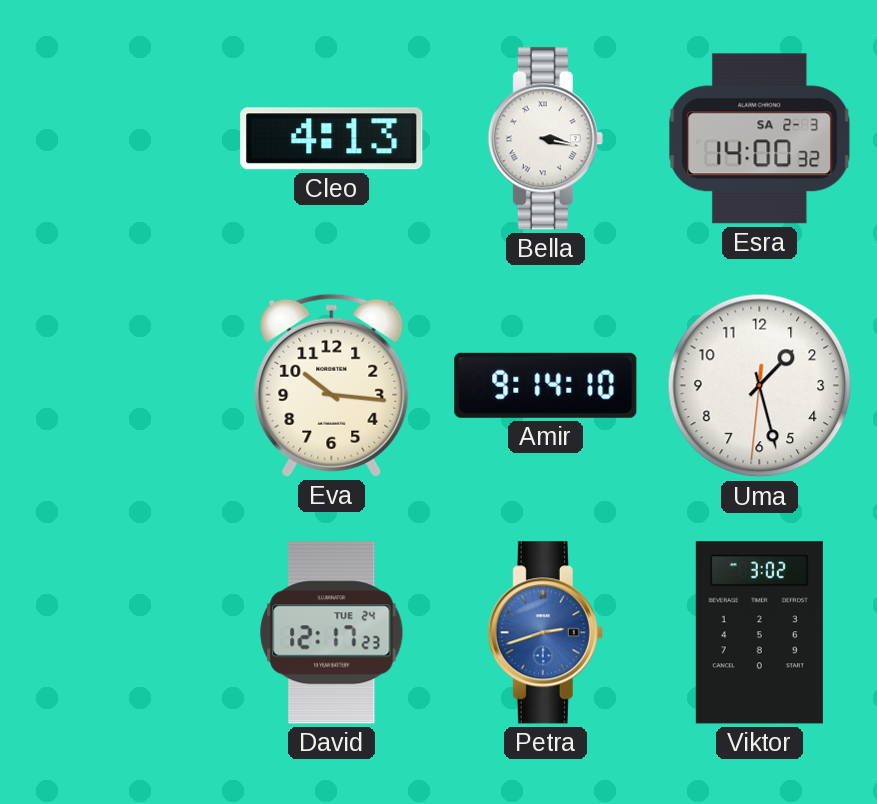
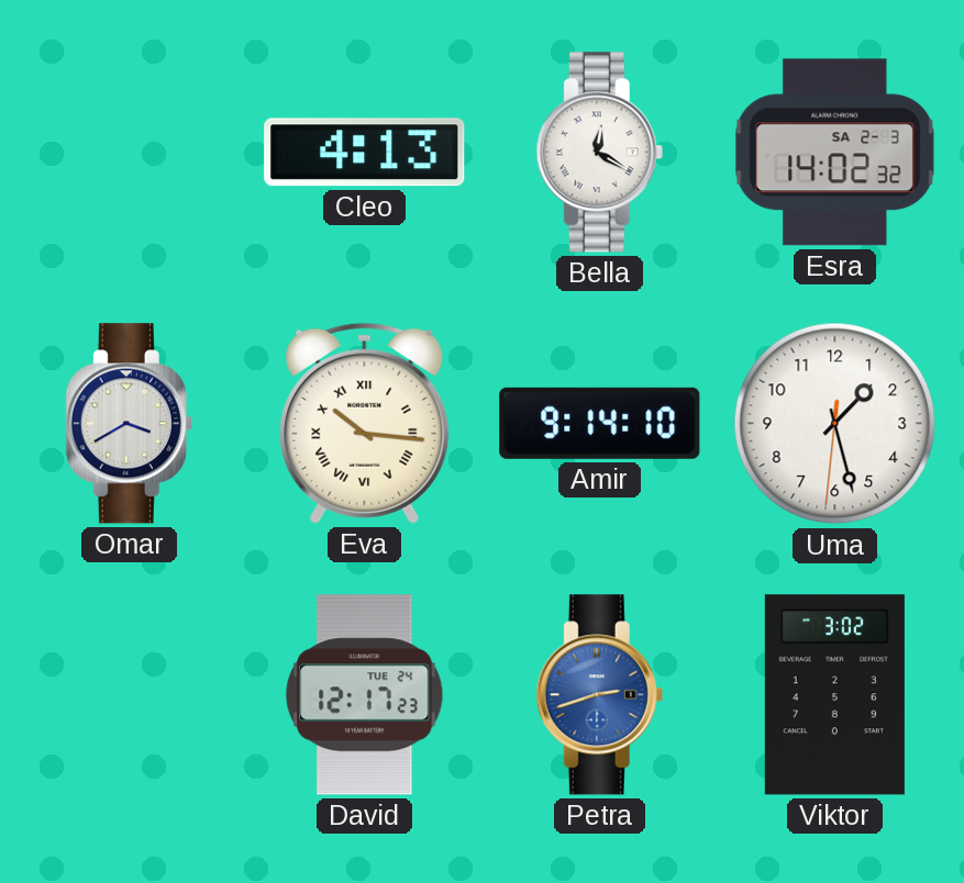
Bella: 3:17 -> 12:20
Esra: 14:00 -> 14:02
Omar: none -> 3:40
Eva numerals: Arabic -> Roman
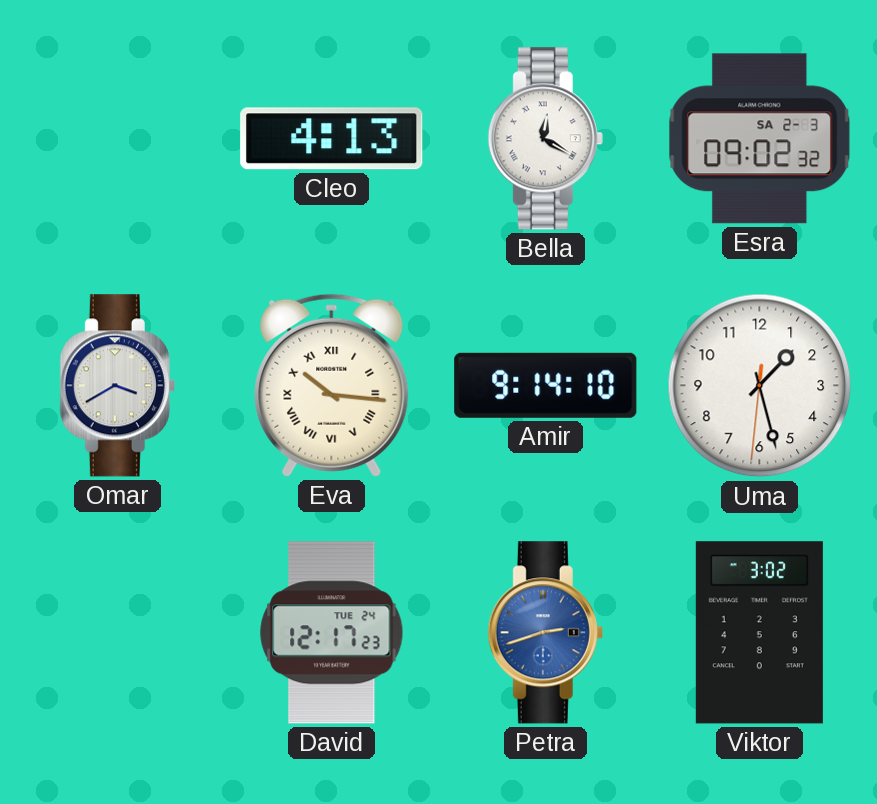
Esra: 14:02 -> 09:02
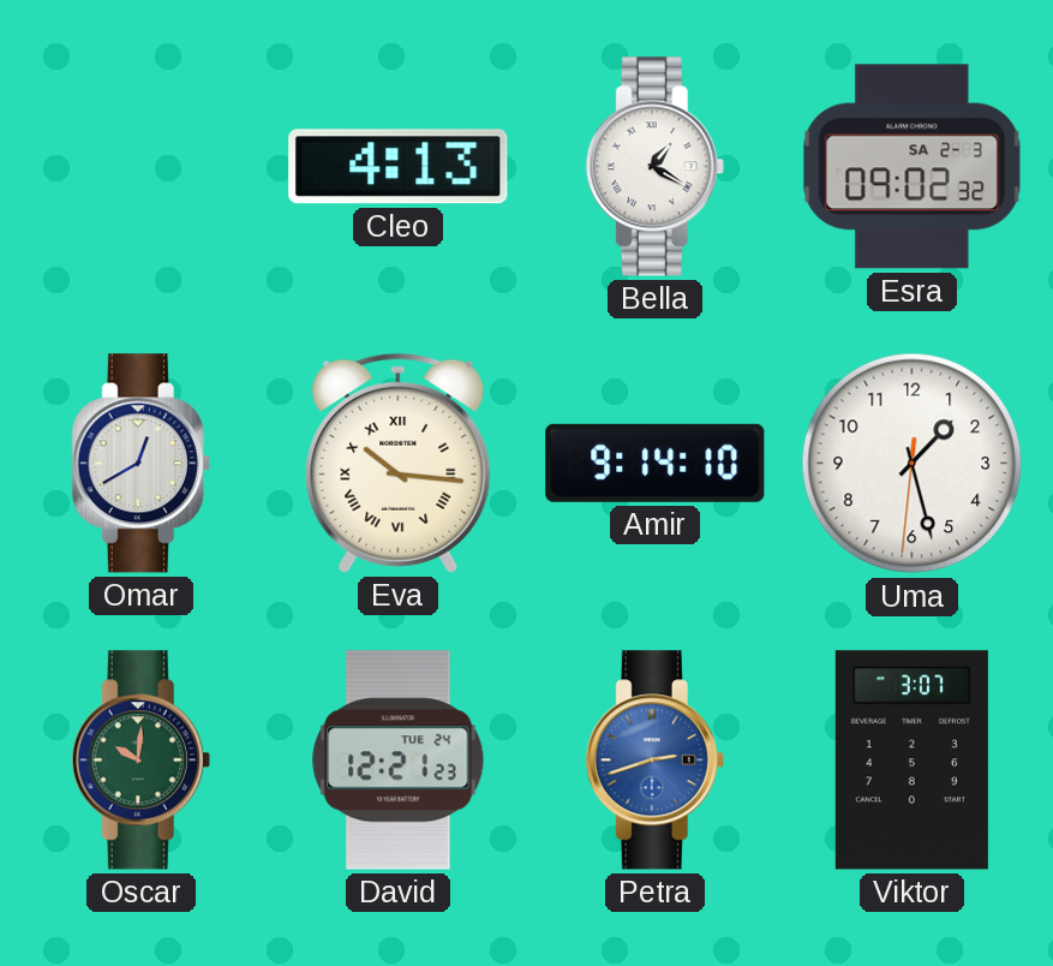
Bella: 12:20 -> 1:20
Omar: 3:40 -> 12:40
Oscar: none -> 10:01
David: 12:17 -> 12:21
Viktor: 3:02 -> 3:07
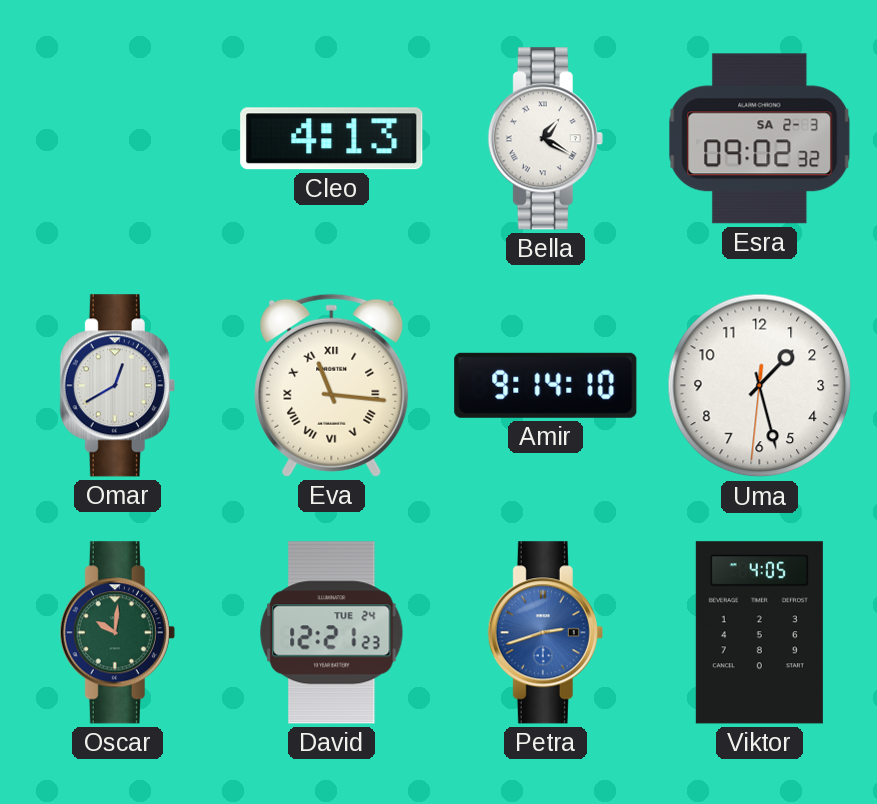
Eva: 10:16 -> 11:16
Viktor: 3:07 -> 4:05
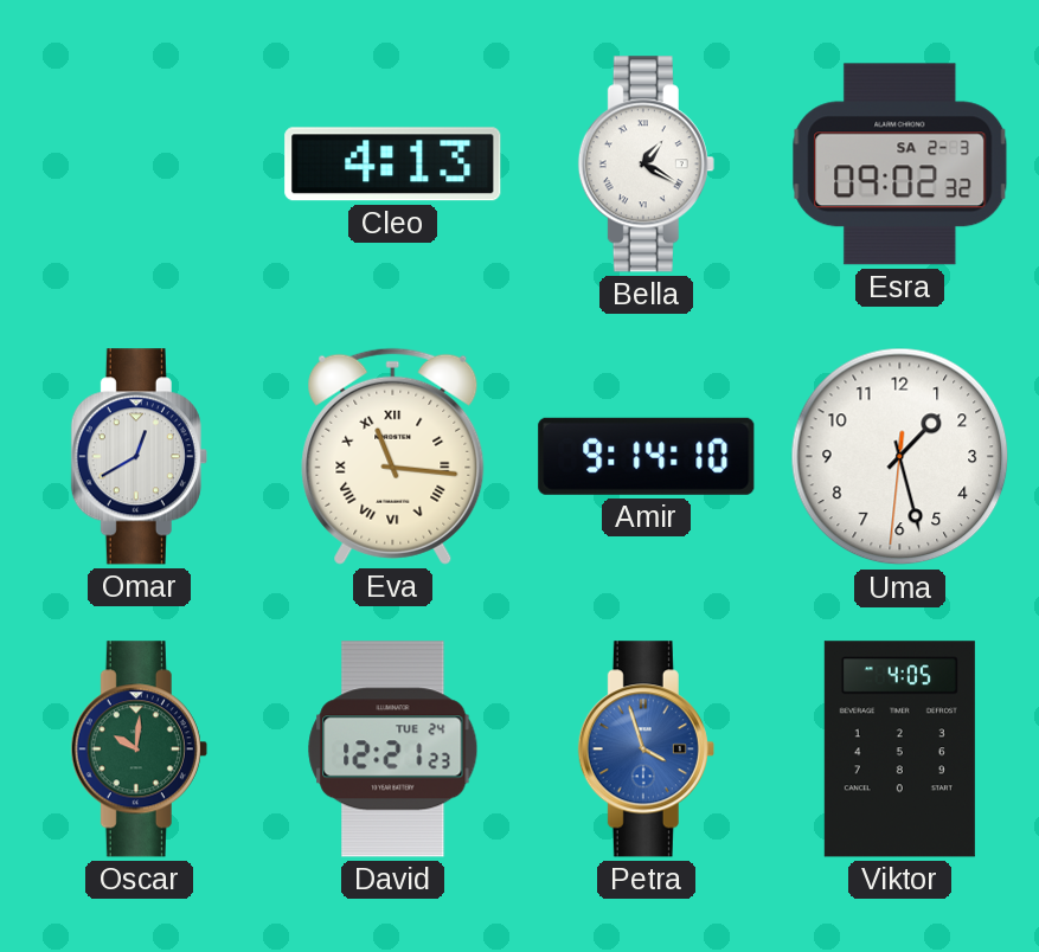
Petra: 2:42 -> 3:57
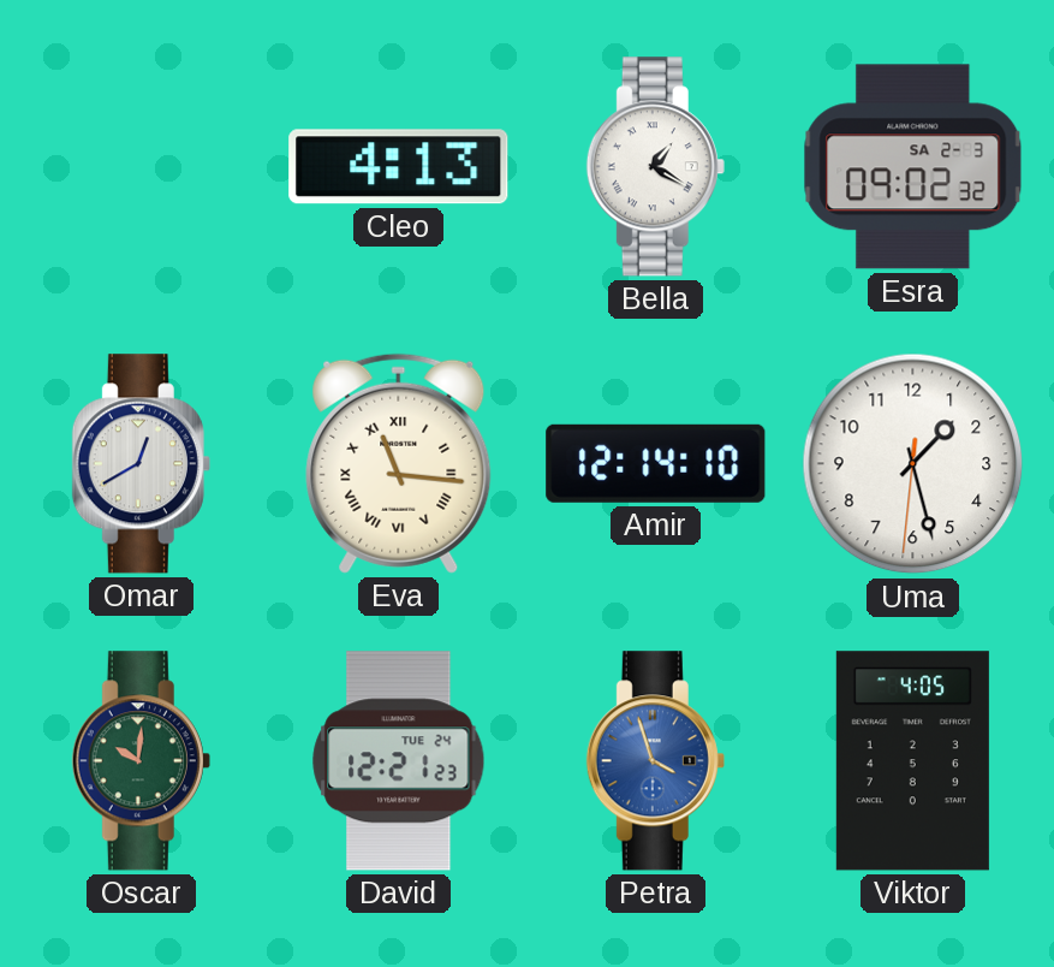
Amir: 9:14 -> 12:14
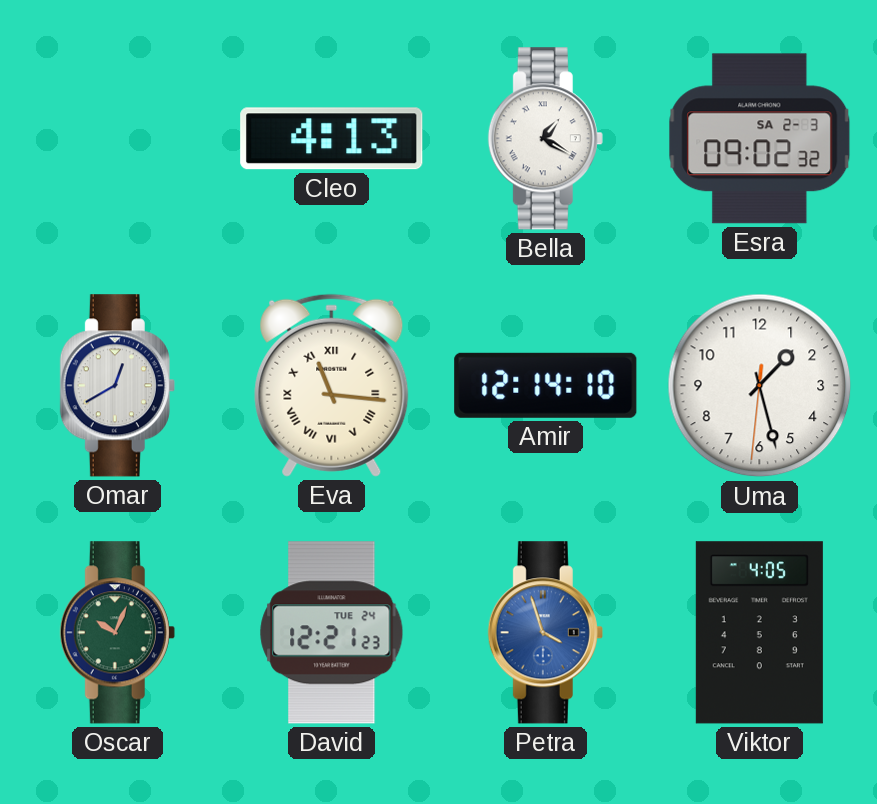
Oscar: 10:01 -> 10:04
